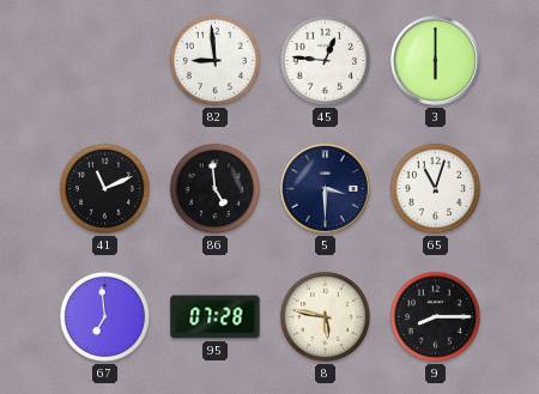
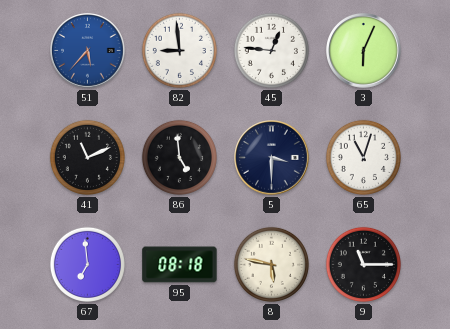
51: none -> 5:37
3: 6:00 -> 6:04
95: 07:28 -> 08:18
9: 8:15 -> 11:15
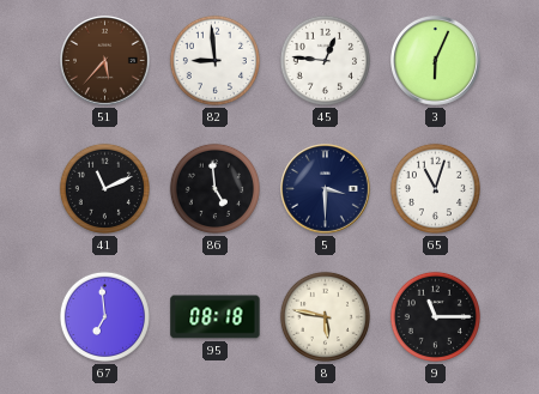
51 dial: blue -> brown
